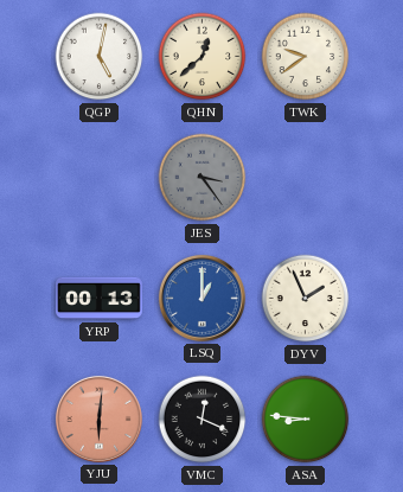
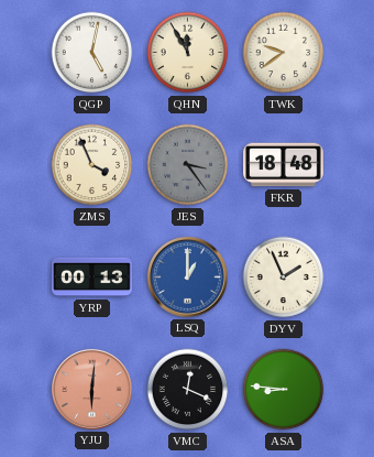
QHN: 12:38 -> 11:55
ZMS: none -> 3:56
FKR: none -> 18:48
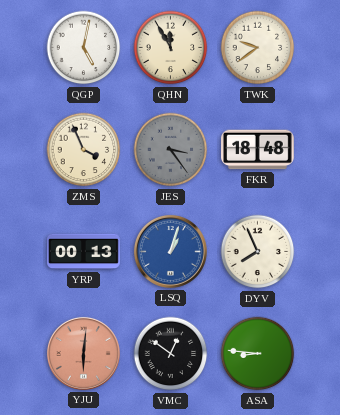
LSQ: 1:00 -> 1:03
DYV: 1:56 -> 7:56
VMC: 12:19 -> 12:51
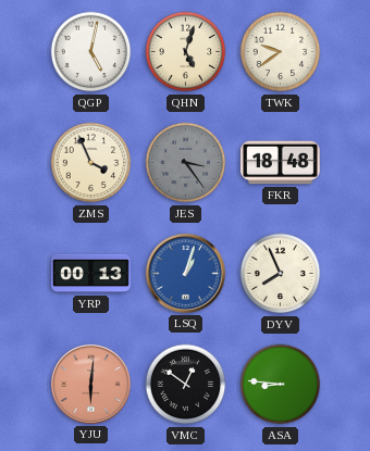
QHN: 11:55 -> 5:03
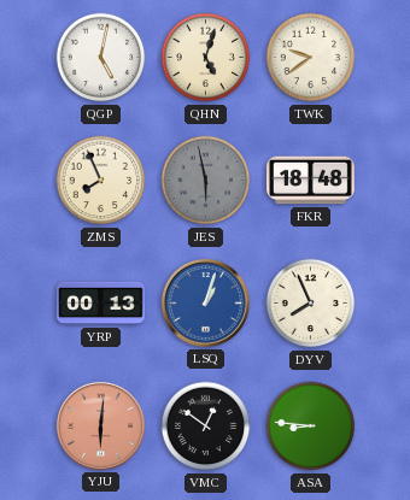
ZMS: 3:56 -> 7:56
JES: 3:24 -> 5:58
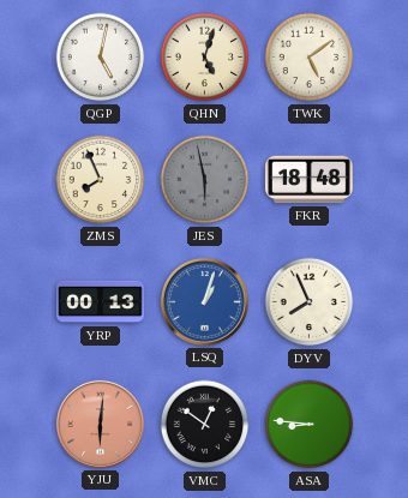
TWK: 9:39 -> 5:09
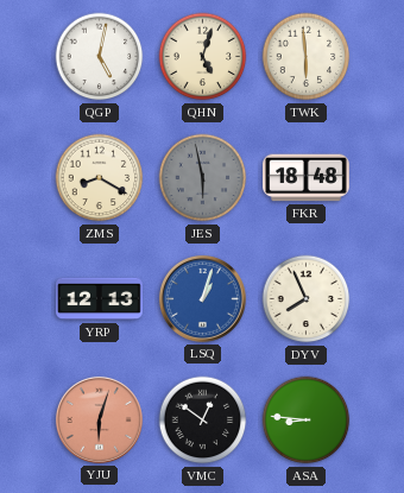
TWK: 5:09 -> 5:59
ZMS: 7:56 -> 8:20
YRP: 00:13 -> 12:13
YJU: 6:01 -> 6:03
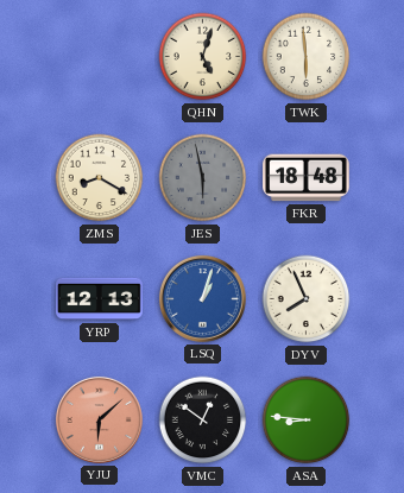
QGP: 5:02 -> none
YJU: 6:03 -> 6:08
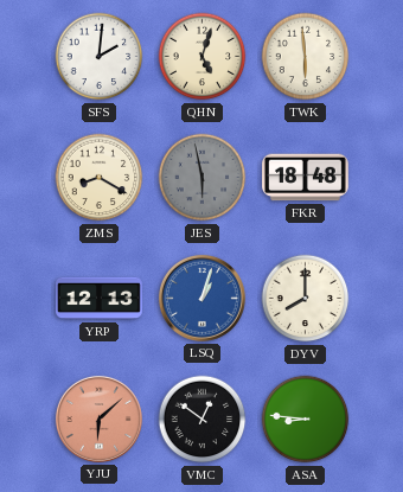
SFS: none -> 2:01
DYV: 7:56 -> 8:00
